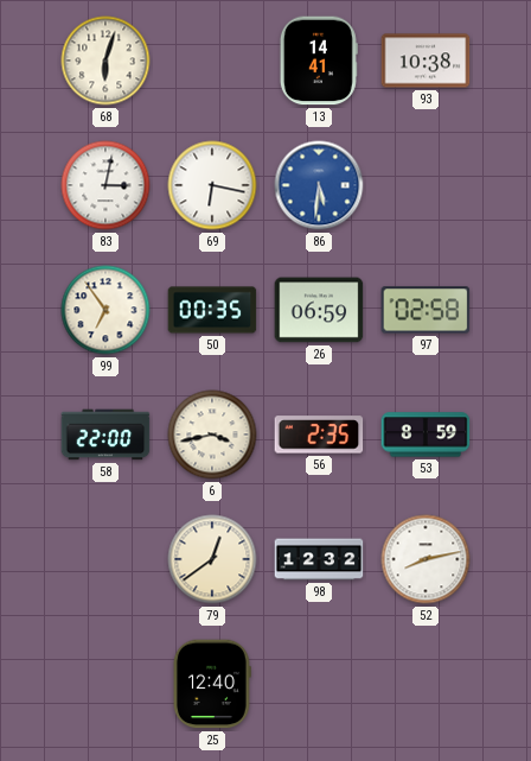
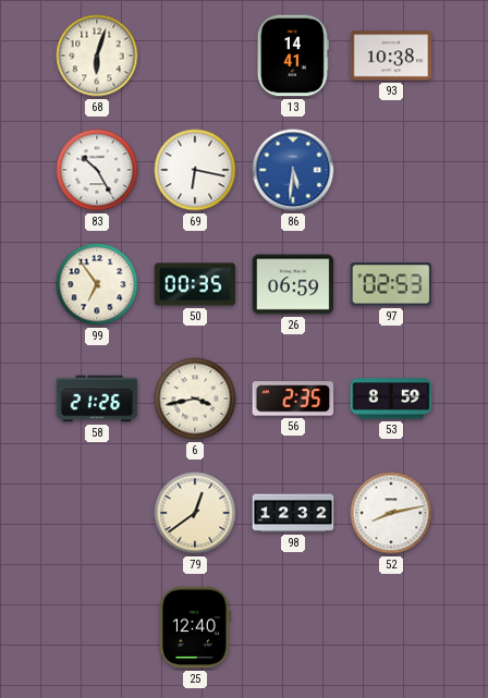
83: 3:02 -> 10:25
97: 02:58 -> 02:53
58: 22:00 -> 21:26
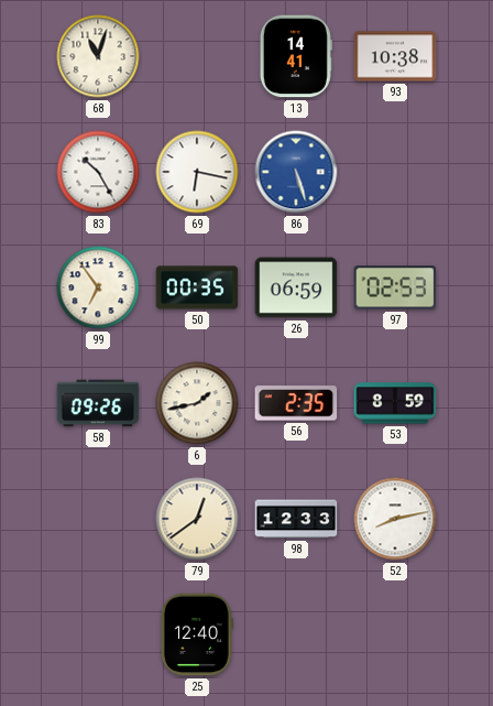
68: 6:03 -> 11:03
86: 5:31 -> 5:27
58: 21:26 -> 09:26
6: 3:43 -> 1:43
98: 12:32 -> 12:33
